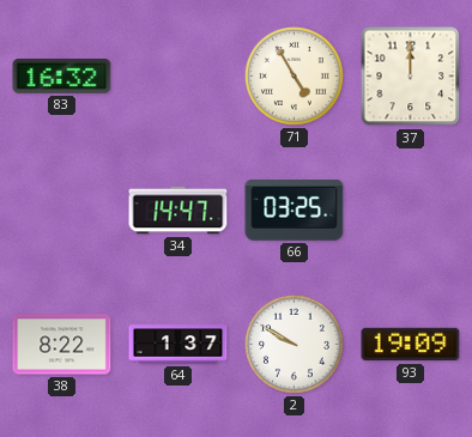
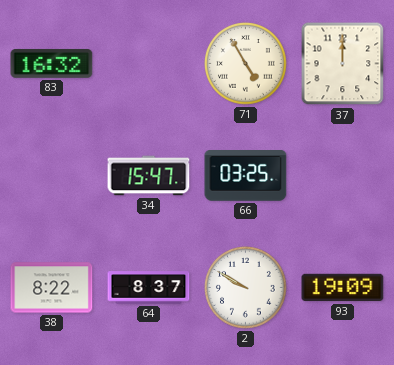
34: 14:47 -> 15:47
64: 1:37 -> 8:37
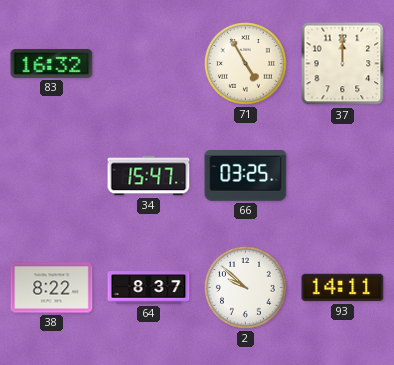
2: 9:50 -> 9:52
93: 19:09 -> 14:11
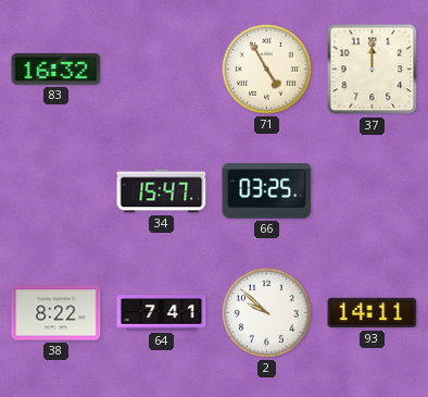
64: 8:37 -> 7:41
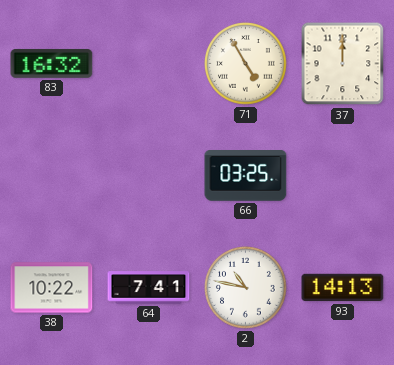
34: 15:47 -> none
38: 8:22 -> 10:22
2: 9:52 -> 10:47
93: 14:11 -> 14:13
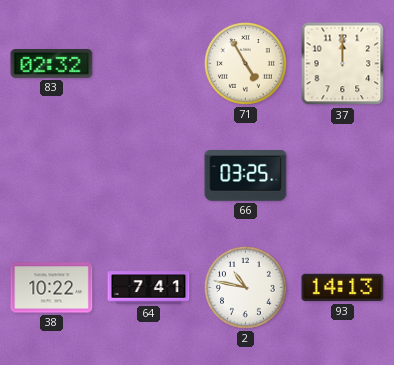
83: 16:32 -> 02:32
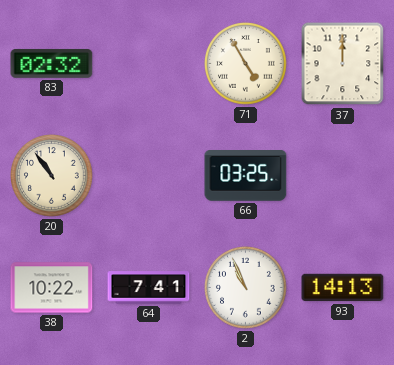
20: none -> 10:54
2: 10:47 -> 10:56
